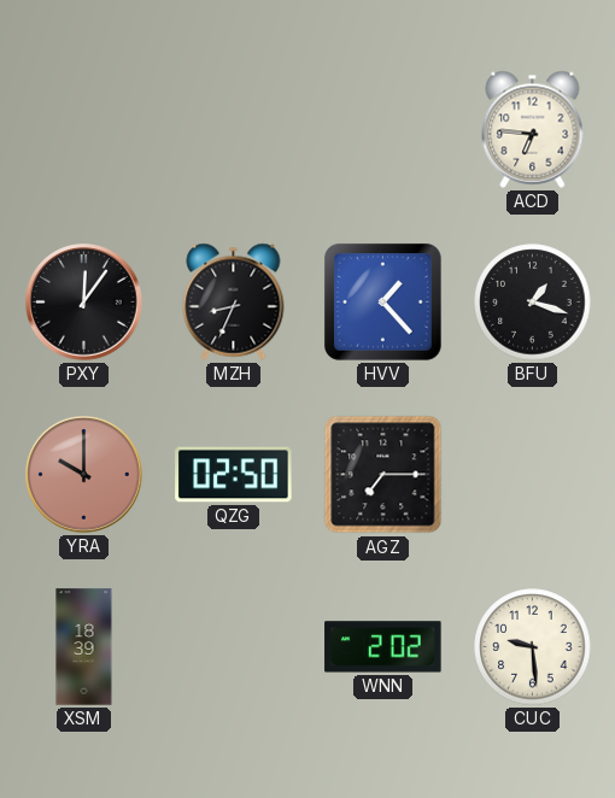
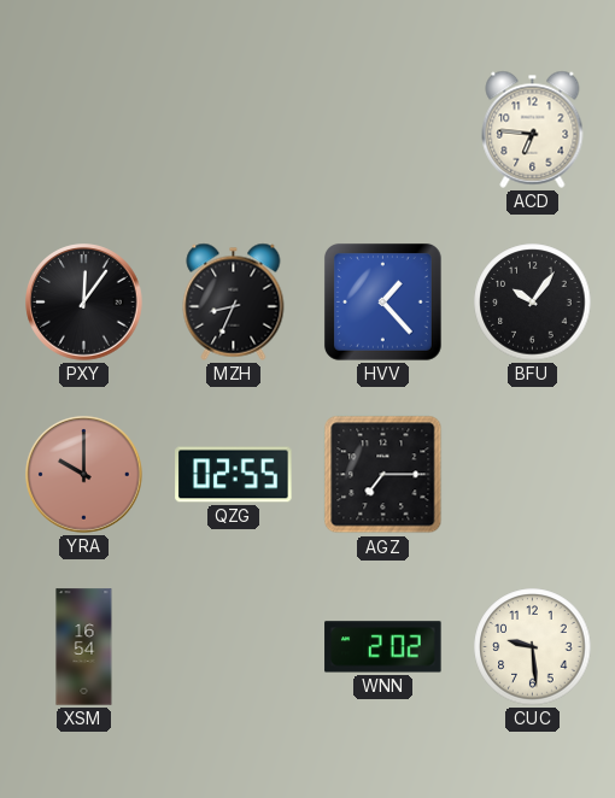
BFU: 1:18 -> 10:06
QZG: 02:50 -> 02:55
XSM: 18:39 -> 16:54
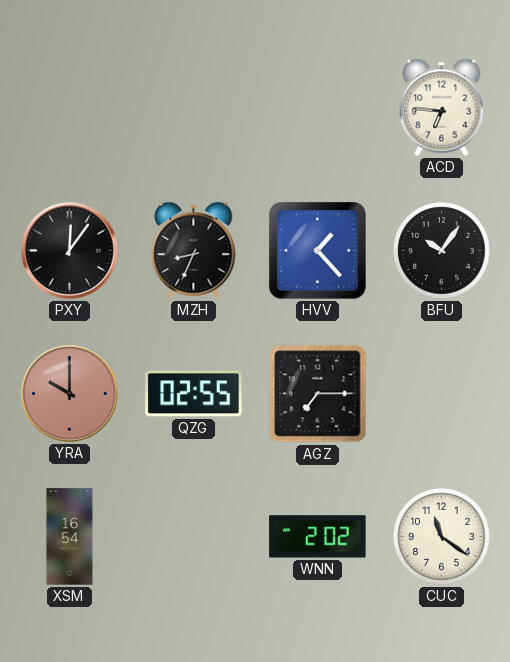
CUC: 9:29 -> 11:21
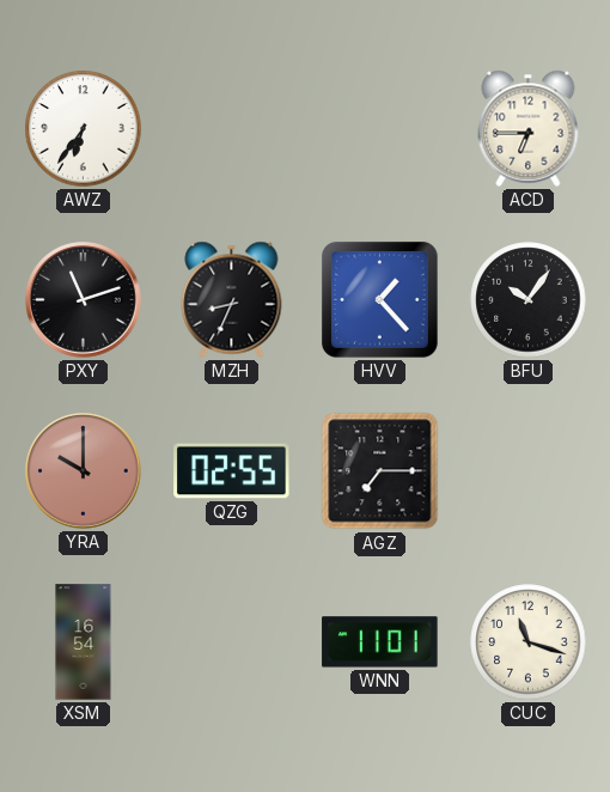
AWZ: none -> 6:36
ACD: 6:46 -> 6:45
PXY: 12:06 -> 11:12
WNN: 2:02 -> 11:01
CUC: 11:21 -> 11:18
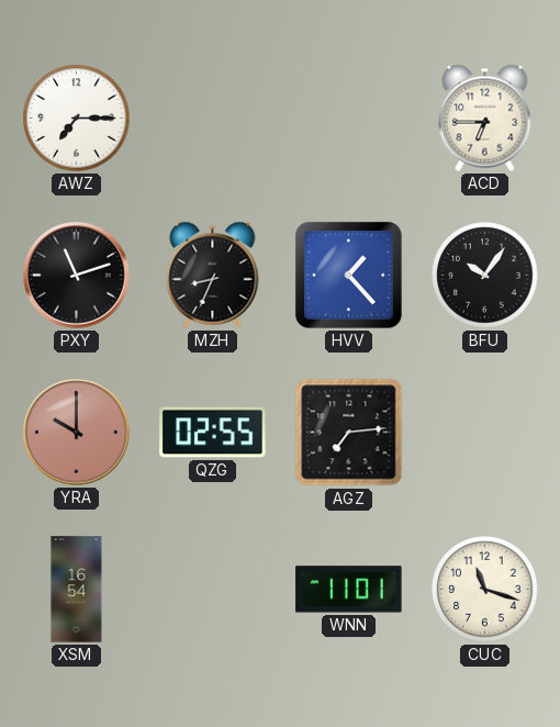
AWZ: 6:36 -> 7:15
AGZ: 7:15 -> 7:14
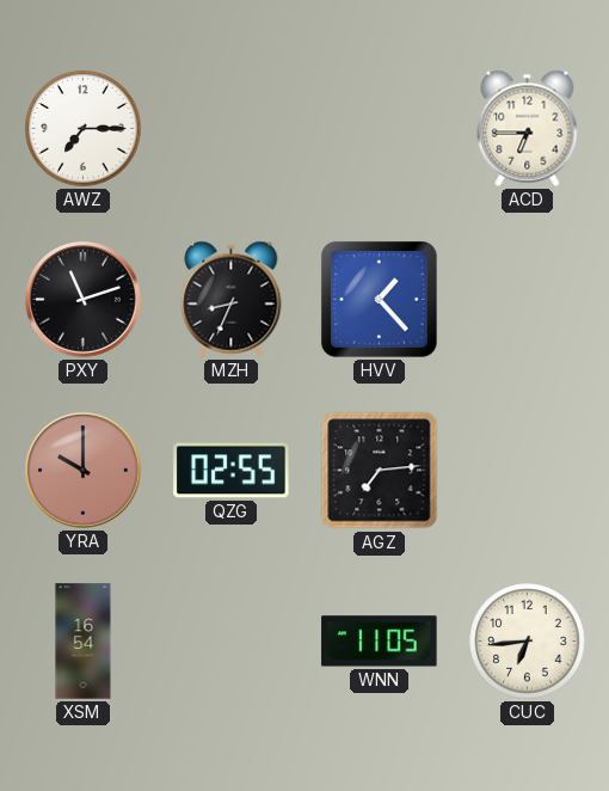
BFU: 10:06 -> none
WNN: 11:01 -> 11:05
CUC: 11:18 -> 6:44
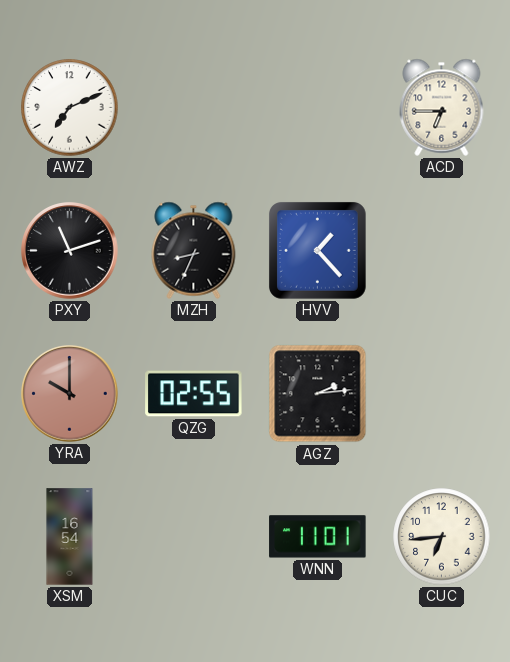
AWZ: 7:15 -> 7:11
AGZ: 7:14 -> 2:14
WNN: 11:05 -> 11:01
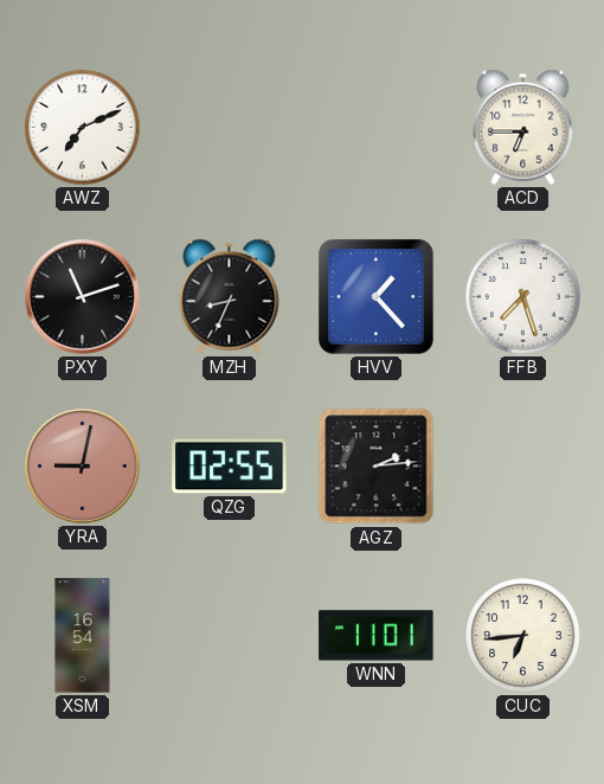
FFB: none -> 7:27
YRA: 10:00 -> 9:02
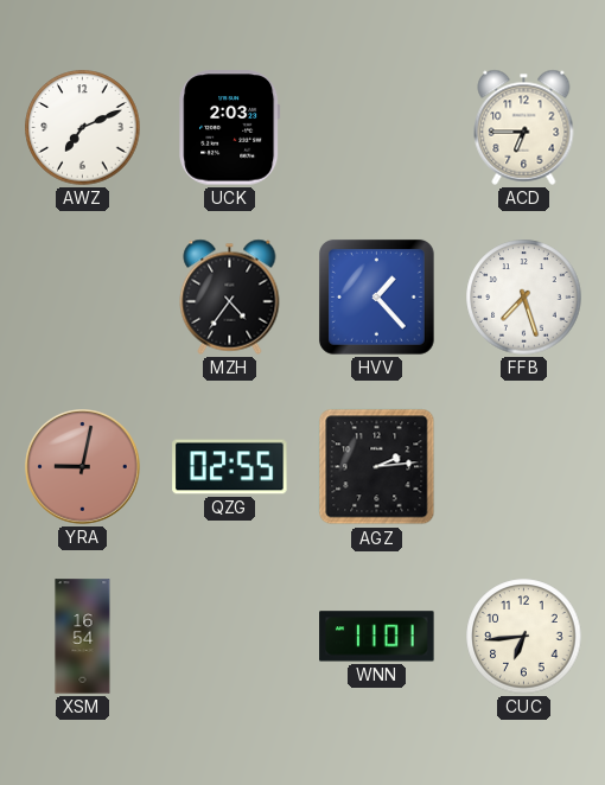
UCK: none -> 2:03
PXY: 11:12 -> none
MZH: 8:34 -> 4:36
